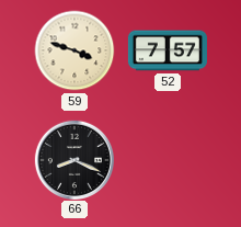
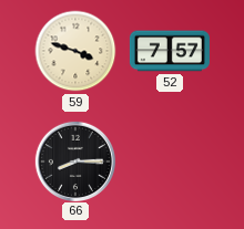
66: 8:19 -> 8:15
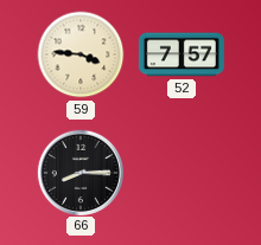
59: 3:48 -> 3:46
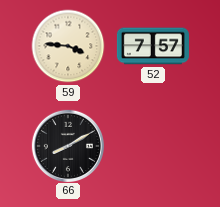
66: 8:15 -> 8:10
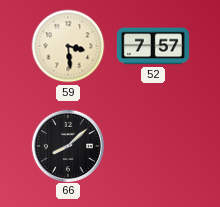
59: 3:46 -> 3:29
66: 8:10 -> 8:08
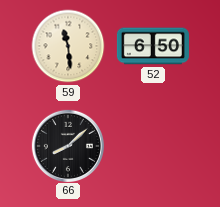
59: 3:29 -> 11:29
52: 7:57 -> 6:50
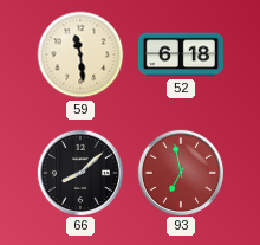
52: 6:50 -> 6:18
93: none -> 6:58
